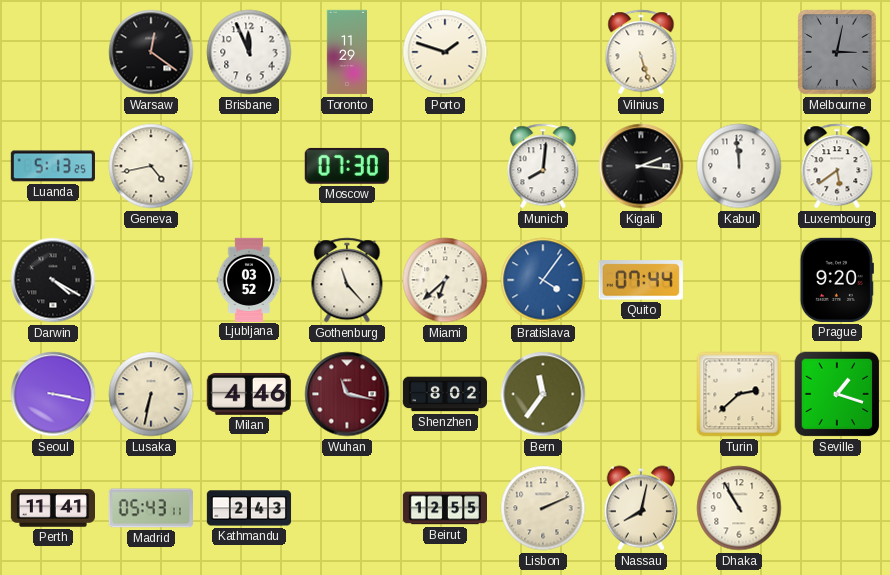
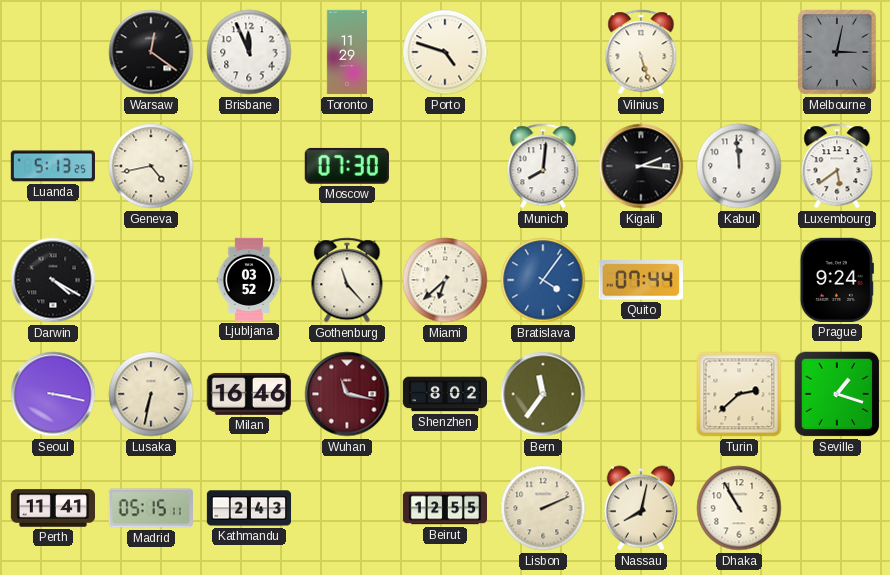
Porto: 1:48 -> 4:48
Prague: 9:20 -> 9:24
Milan: 4:46 -> 16:46
Madrid: 05:43 -> 05:15
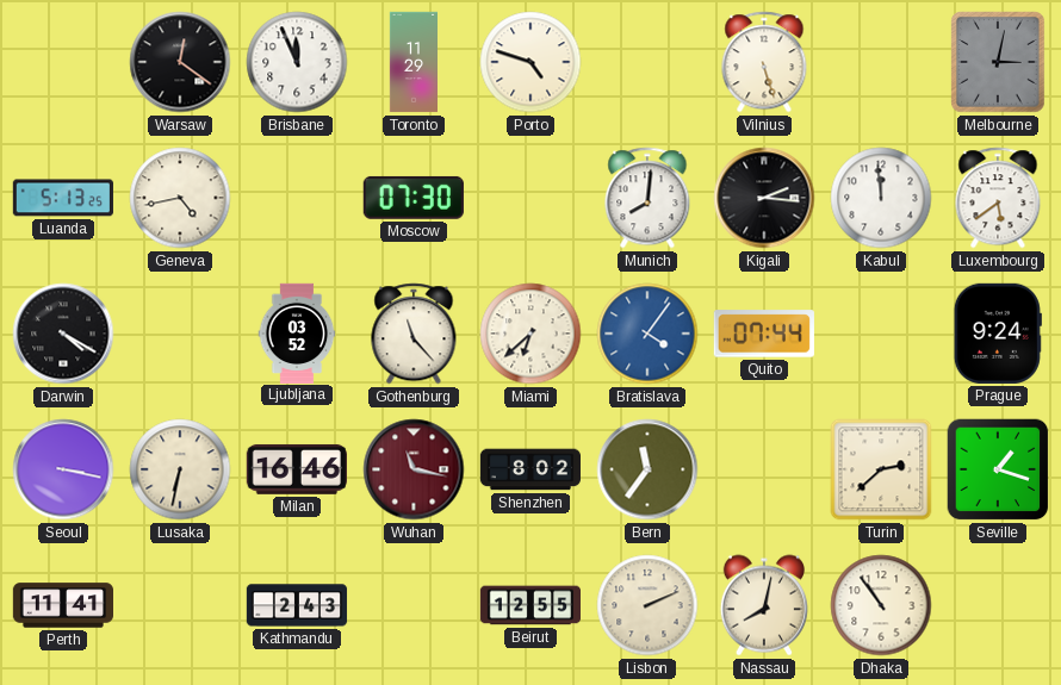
Madrid: 05:15 -> none
Dhaka: 10:55 -> 10:54
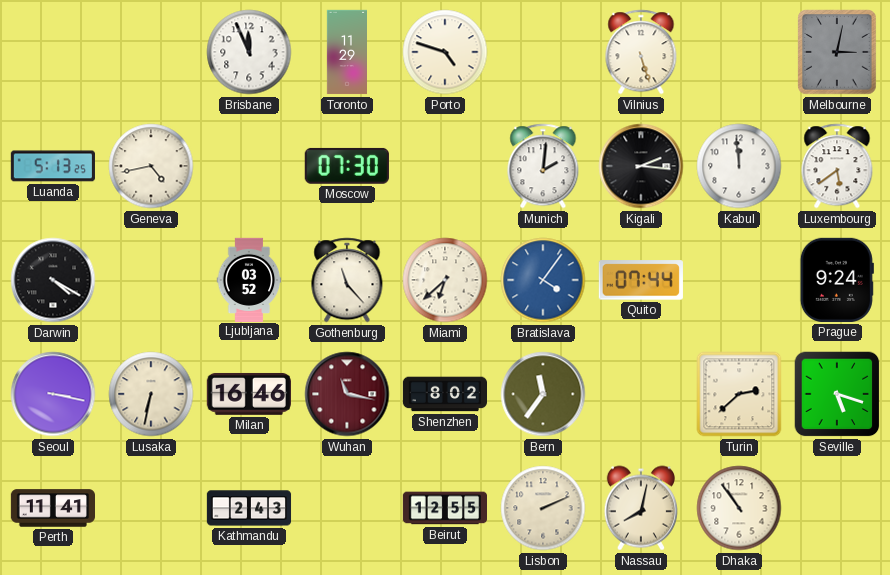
Warsaw: 12:21 -> none
Munich: 8:01 -> 2:01
Seville: 1:18 -> 5:18
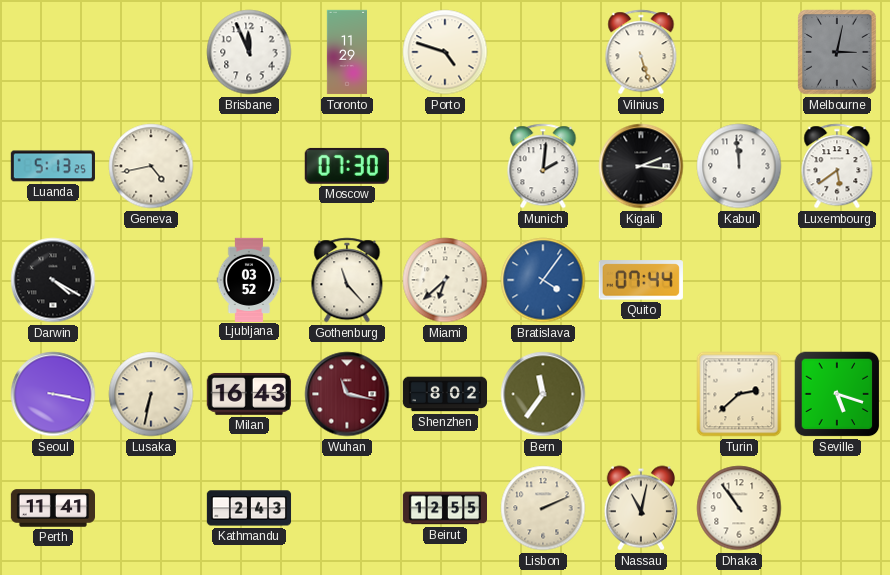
Prague: 9:24 -> none
Milan: 16:46 -> 16:43
Nassau: 8:02 -> 11:02
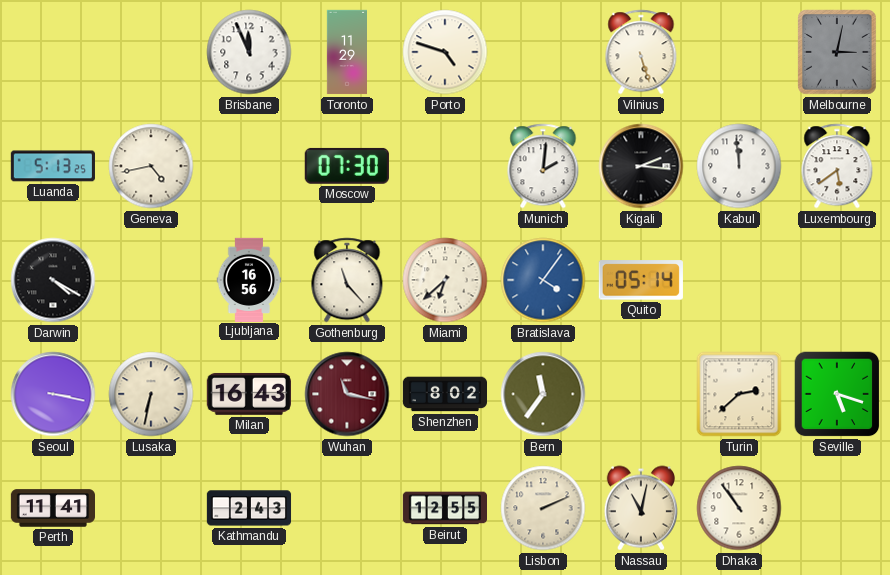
Ljubljana: 03:52 -> 16:56
Quito: 07:44 -> 05:14
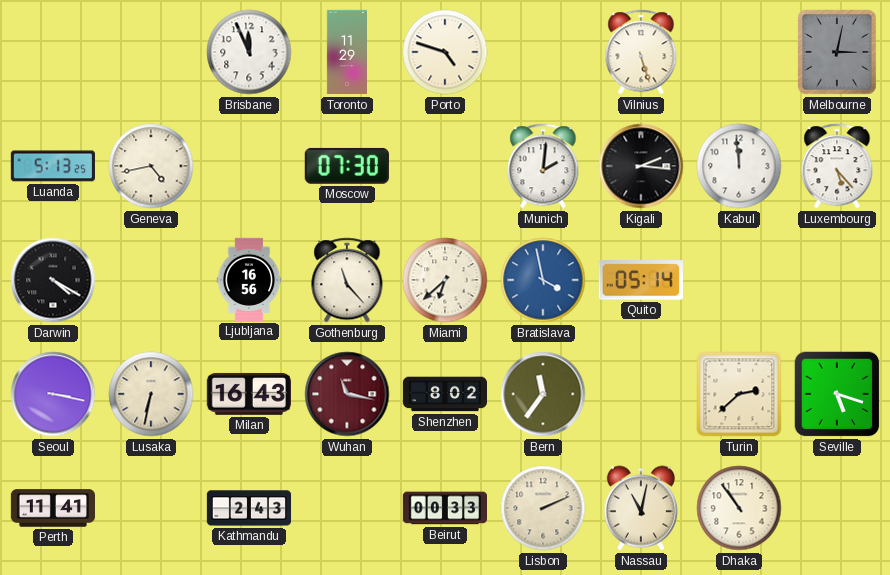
Luxembourg: 5:39 -> 5:23
Bratislava: 4:06 -> 3:58
Beirut: 12:55 -> 00:33
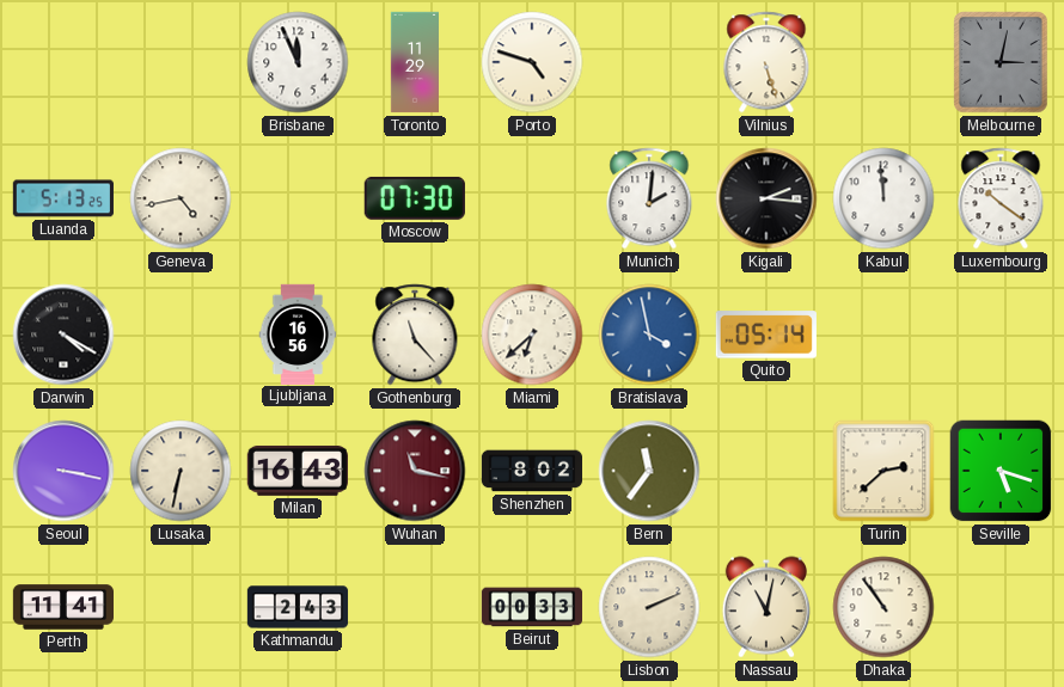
Luxembourg: 5:23 -> 10:21
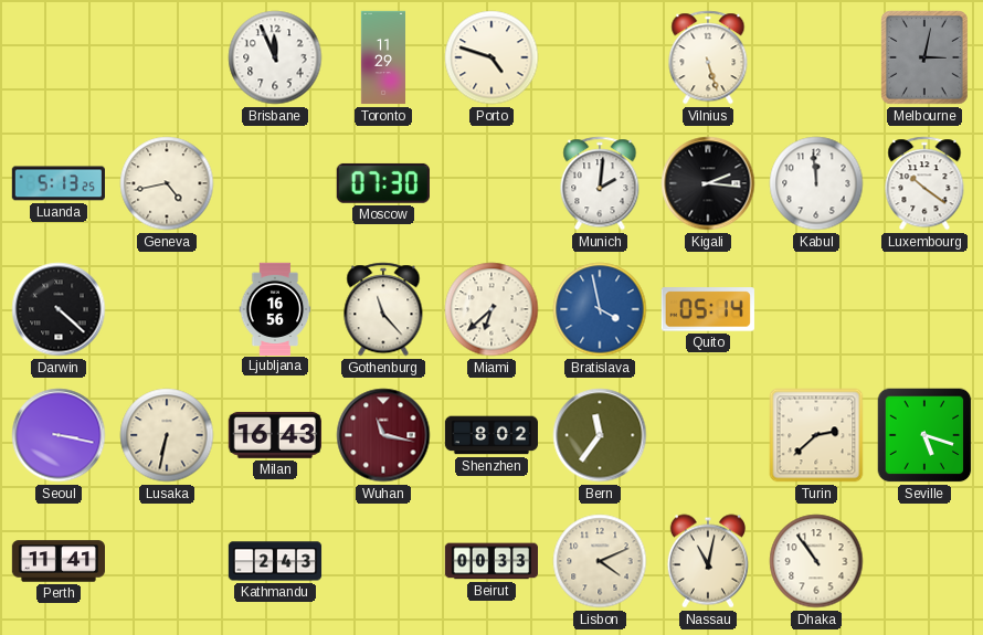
Darwin: 4:20 -> 4:22
Lisbon: 2:11 -> 4:11
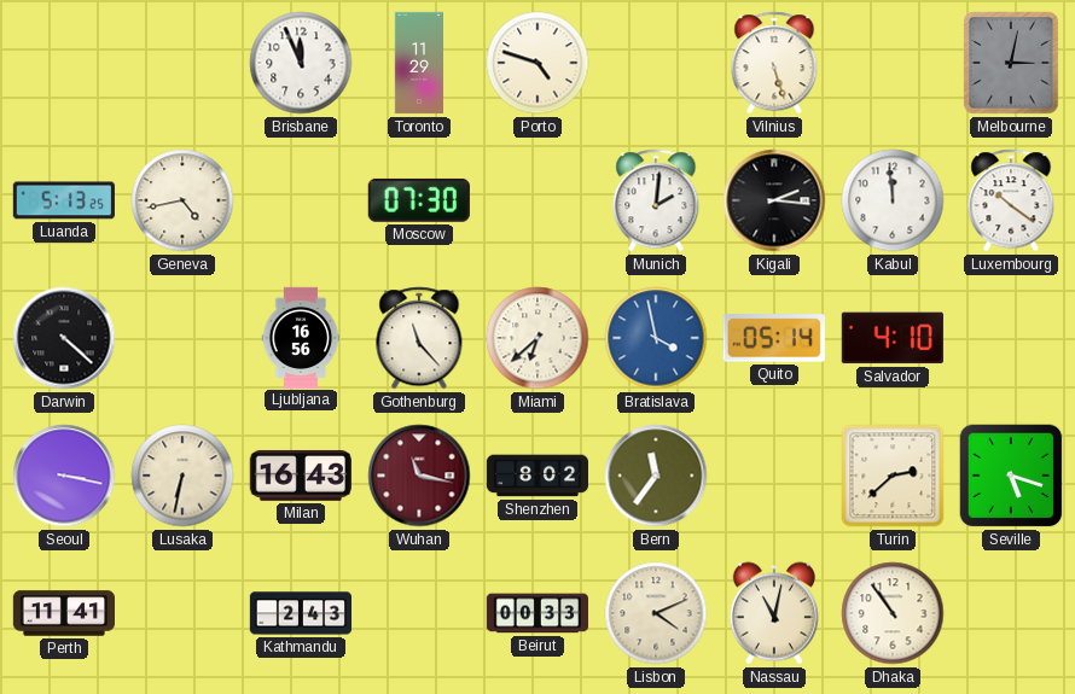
Salvador: none -> 4:10
